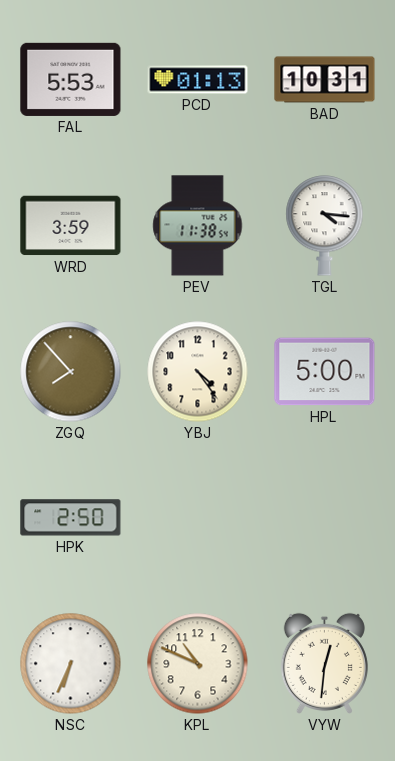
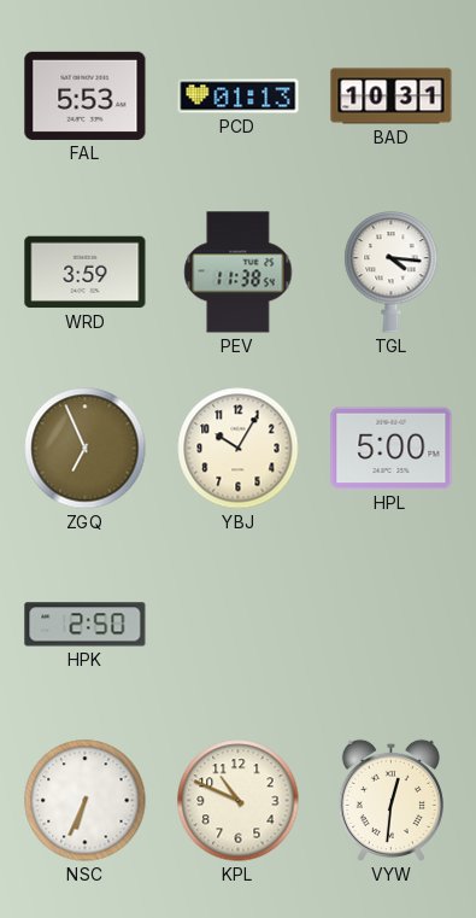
ZGQ: 7:53 -> 6:56
YBJ: 4:24 -> 10:05
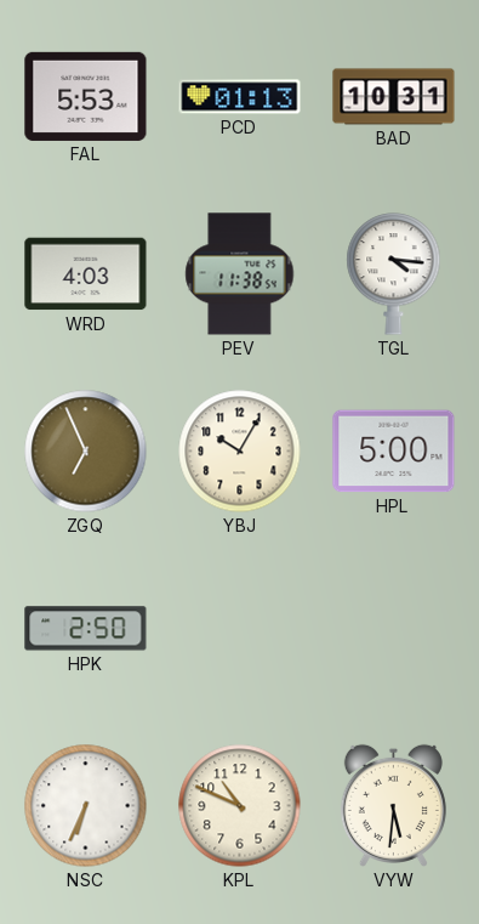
WRD: 3:59 -> 4:03
VYW: 12:31 -> 5:31
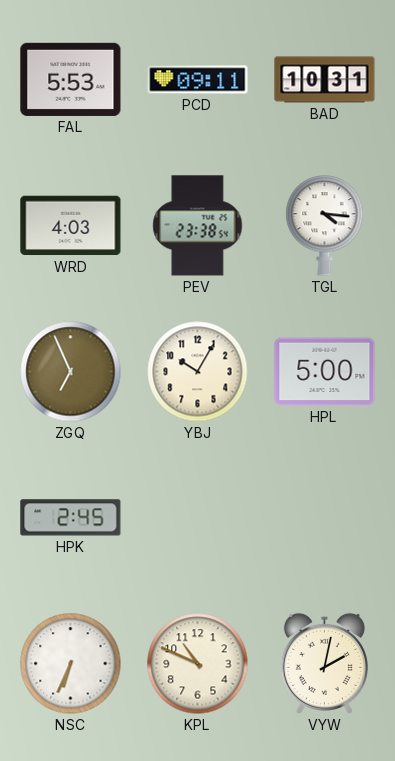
PCD: 01:13 -> 09:11
PEV: 11:38 -> 23:38
HPK: 2:50 -> 2:45
VYW: 5:31 -> 2:02
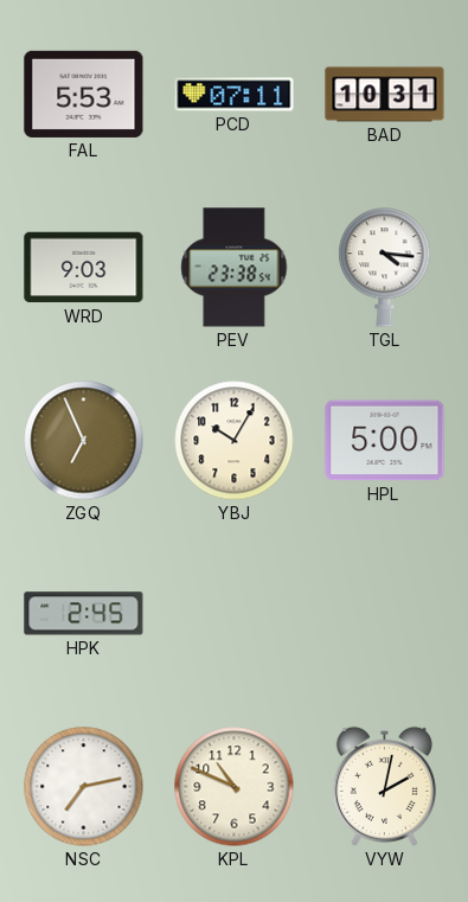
PCD: 09:11 -> 07:11
WRD: 4:03 -> 9:03
NSC: 6:34 -> 7:13
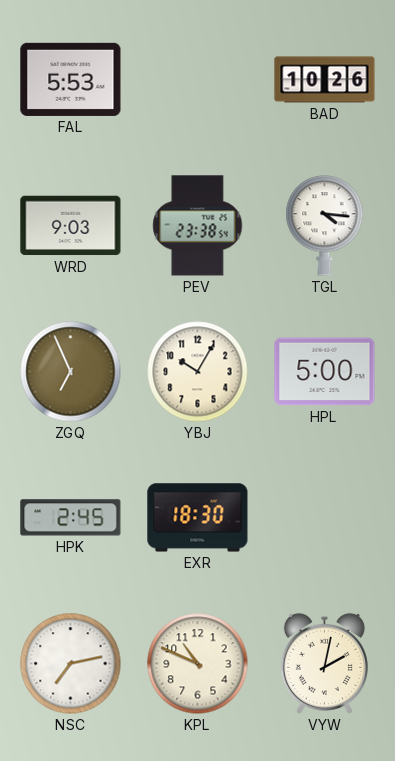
PCD: 07:11 -> none
BAD: 10:31 -> 10:26
EXR: none -> 18:30
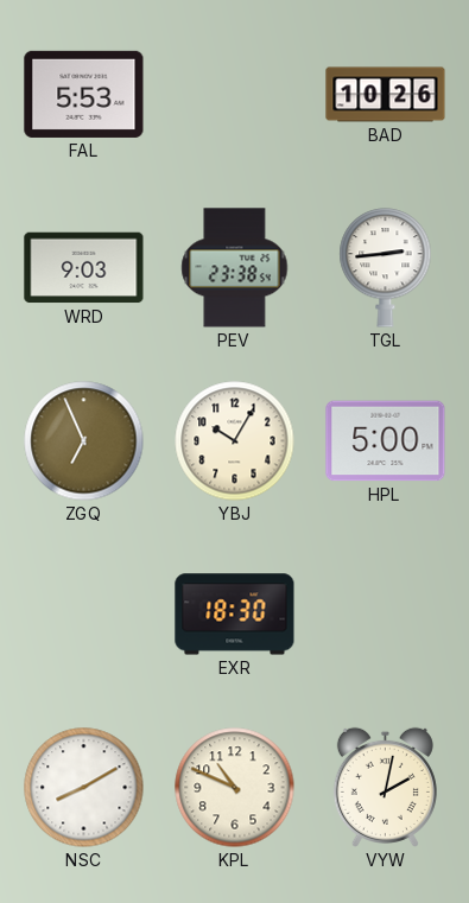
TGL: 4:16 -> 2:44
HPK: 2:45 -> none
NSC: 7:13 -> 8:10
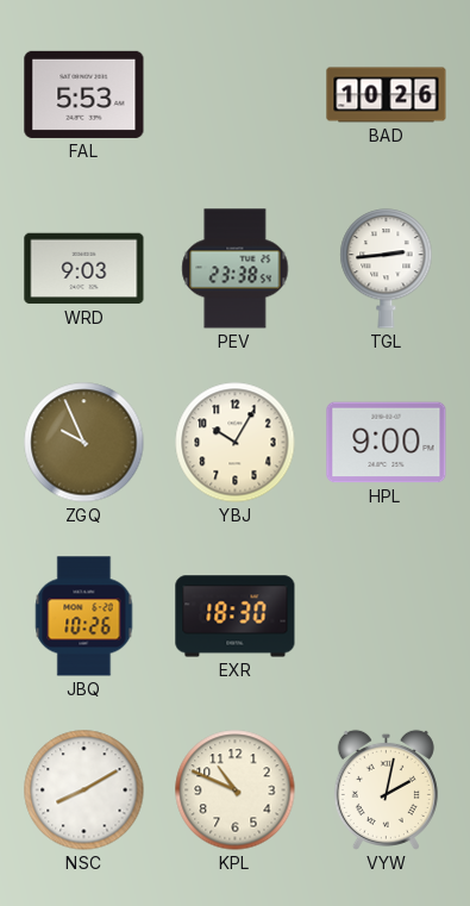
ZGQ: 6:56 -> 9:56
HPL: 5:00 -> 9:00
JBQ: none -> 10:26
